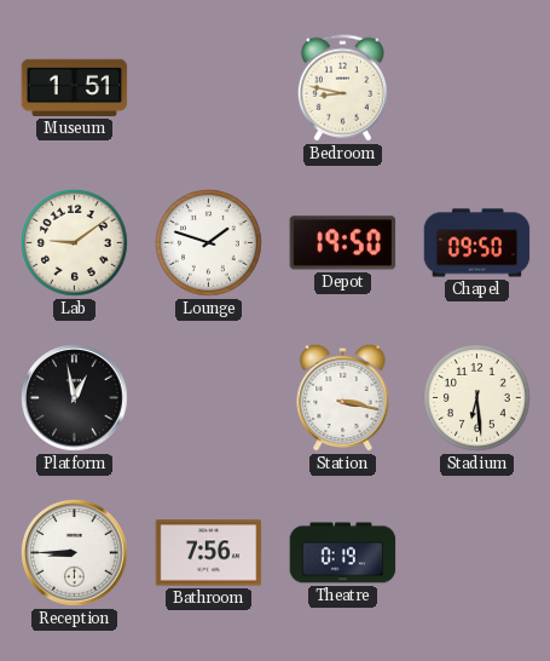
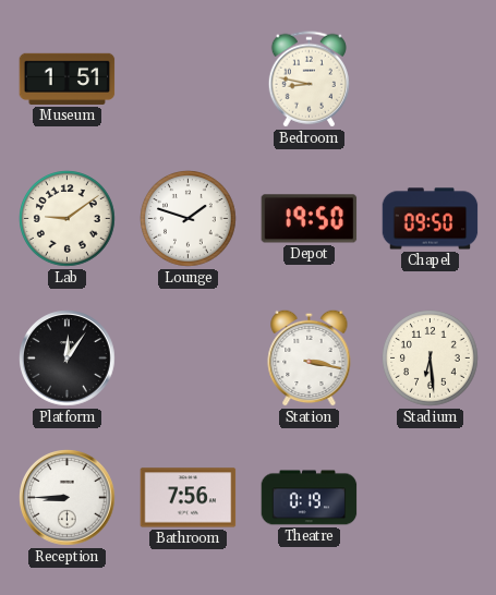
Platform: 12:58 -> 12:06
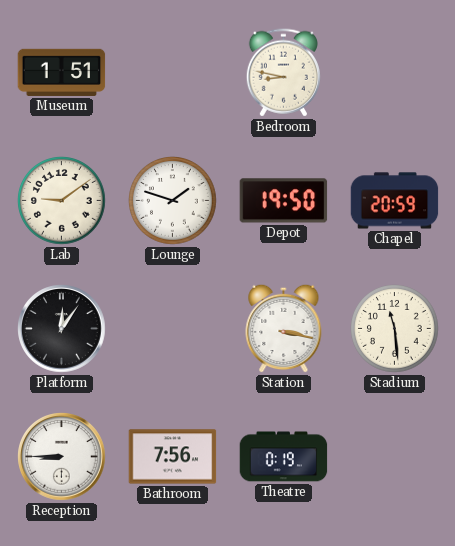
Chapel: 09:50 -> 20:59
Stadium: 6:29 -> 11:29
